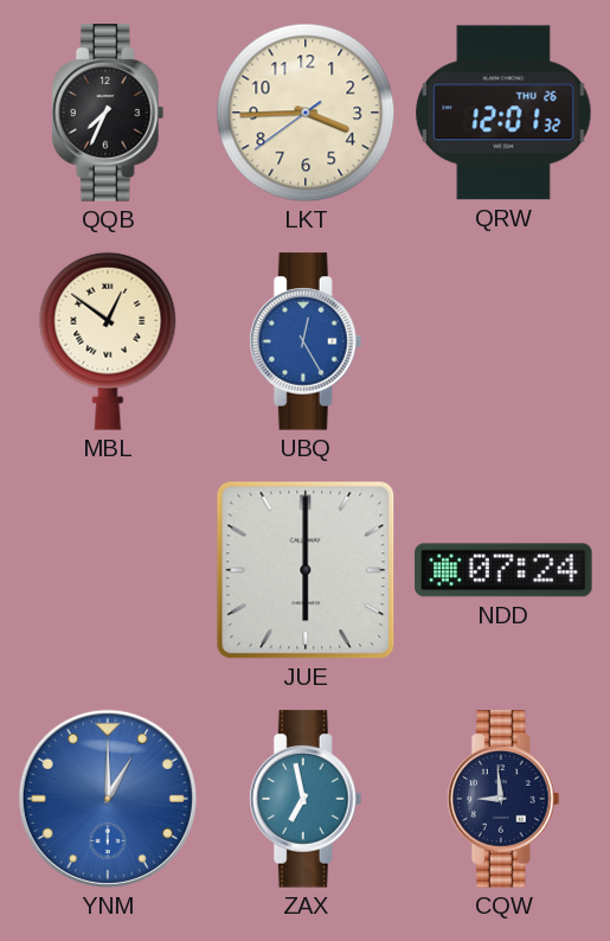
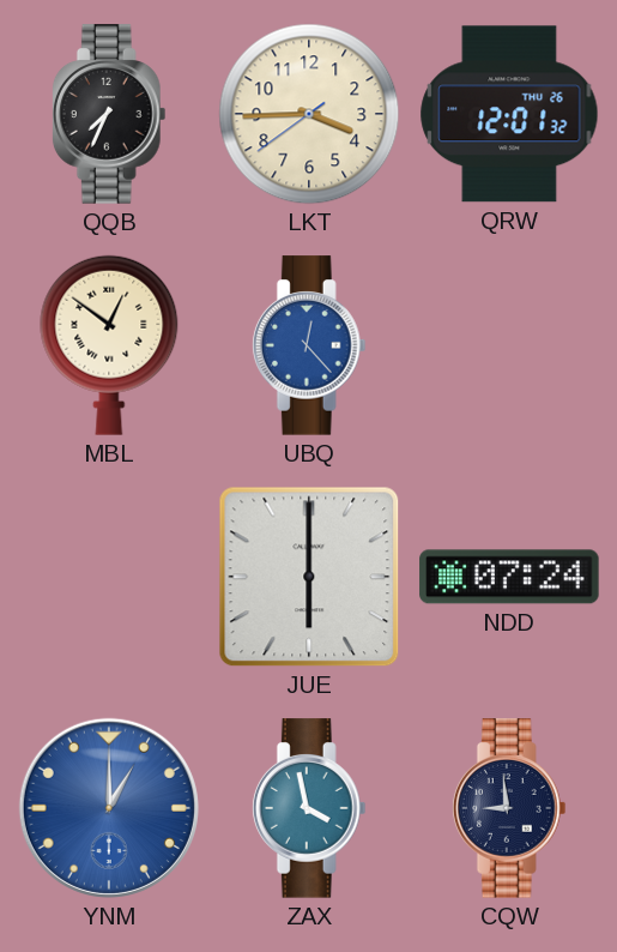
UBQ: 12:25 -> 12:23
ZAX: 6:58 -> 3:58
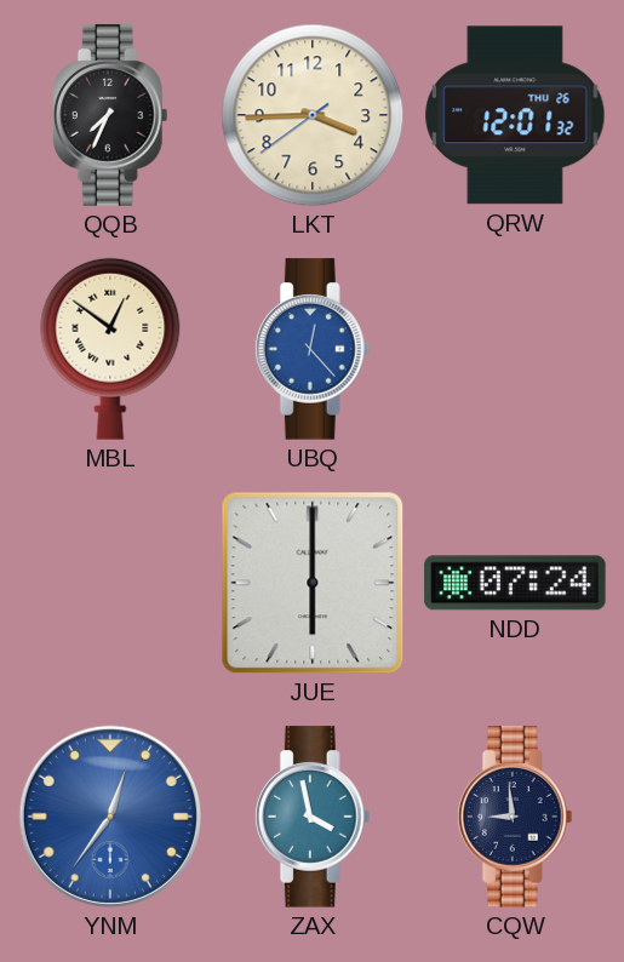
YNM: 1:00 -> 12:36
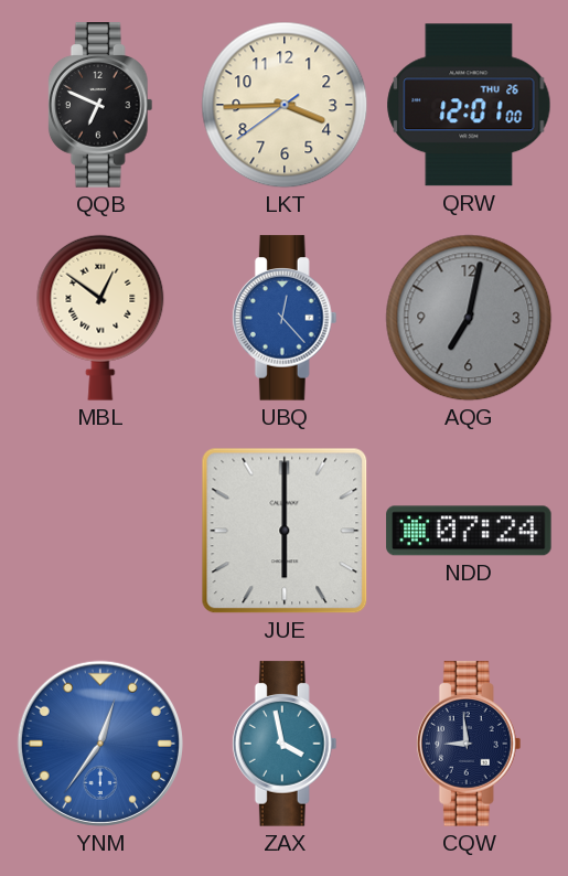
QQB: 7:34 -> 6:49
QRW: 12:01:32 -> 12:01:00
AQG: none -> 7:02
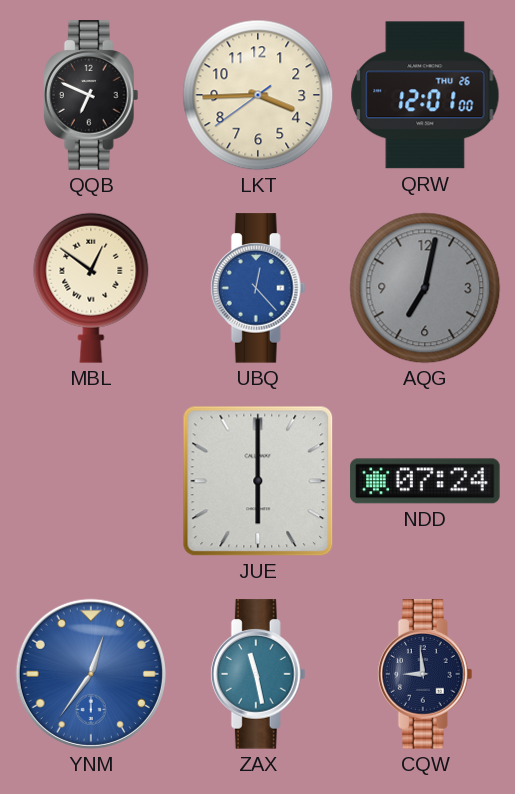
ZAX: 3:58 -> 11:28
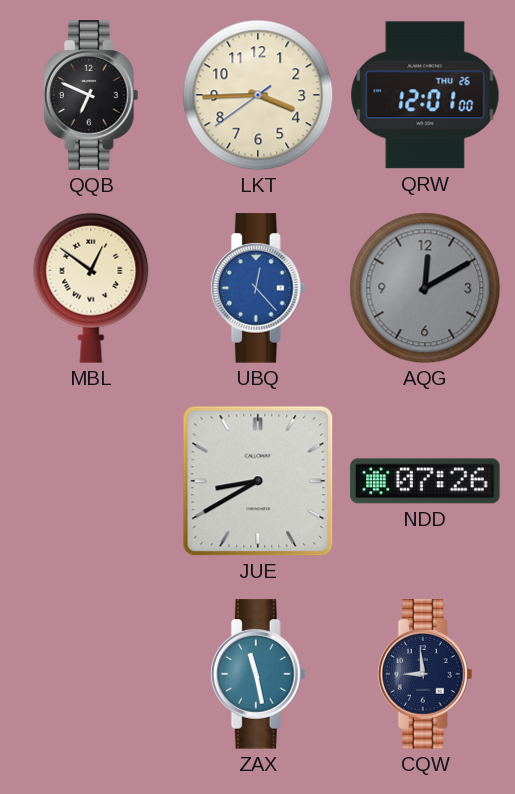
AQG: 7:02 -> 12:10
JUE: 6:00 -> 8:40
NDD: 07:24 -> 07:26
YNM: 12:36 -> none
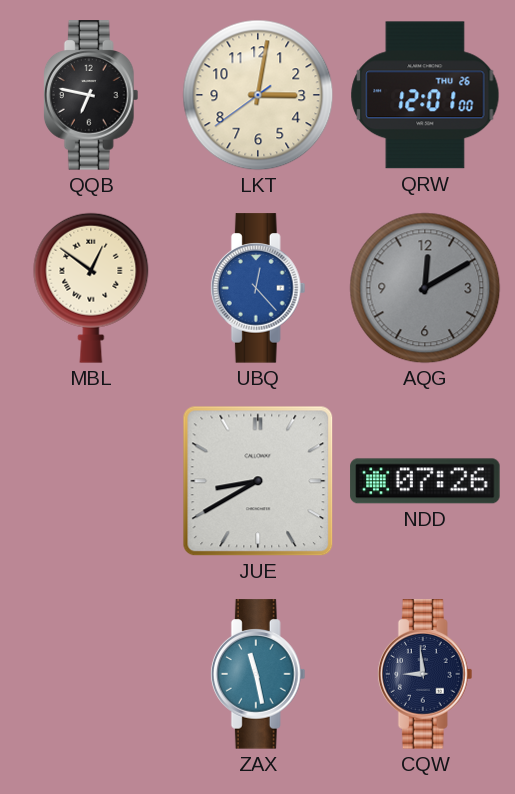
QQB: 6:49 -> 6:47
LKT: 3:44 -> 3:01
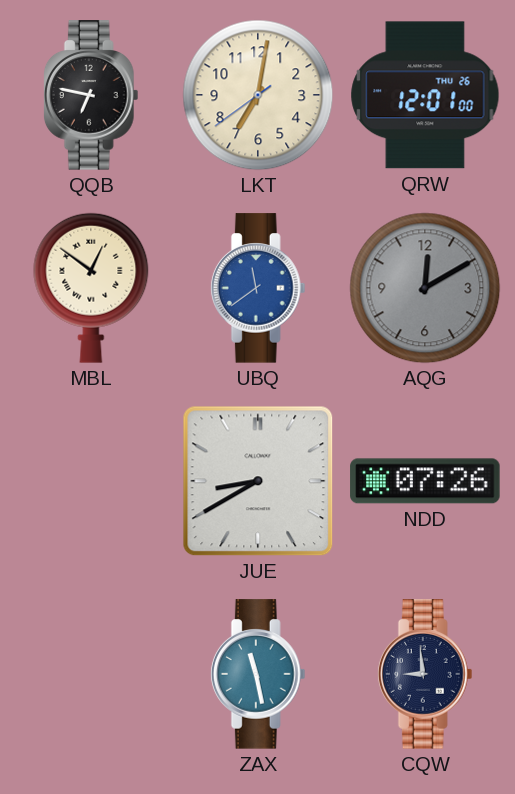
LKT: 3:01 -> 7:01
UBQ: 12:23 -> 11:39
